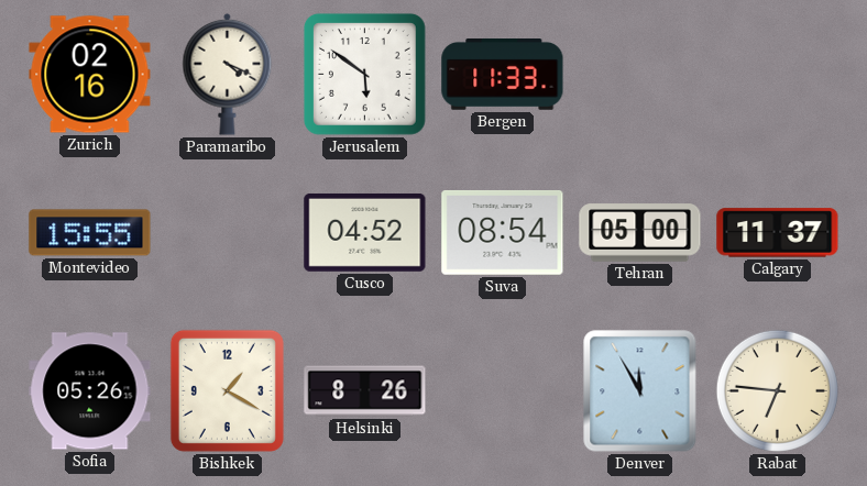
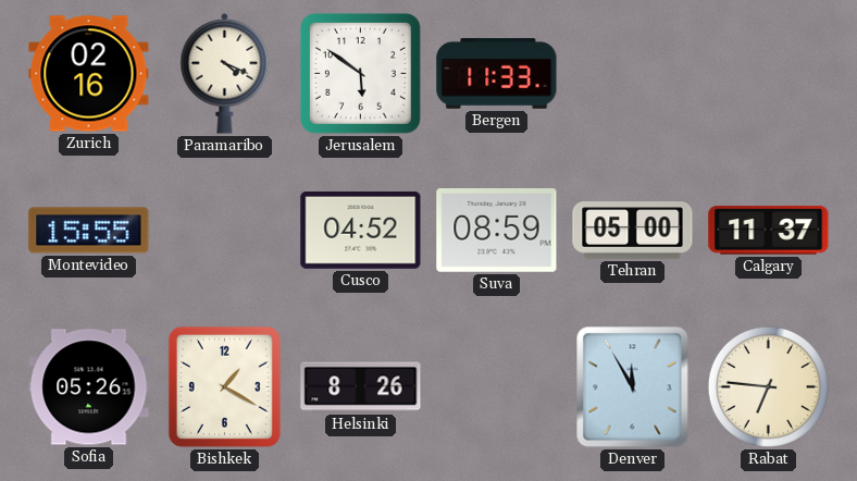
Suva: 08:54 -> 08:59
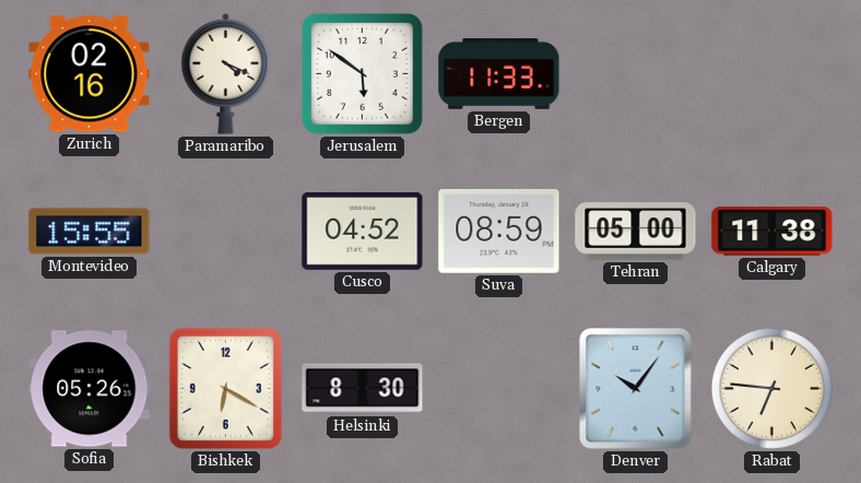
Calgary: 11:37 -> 11:38
Bishkek: 1:20 -> 6:20
Helsinki: 8:26 -> 8:30
Denver: 11:55 -> 10:06
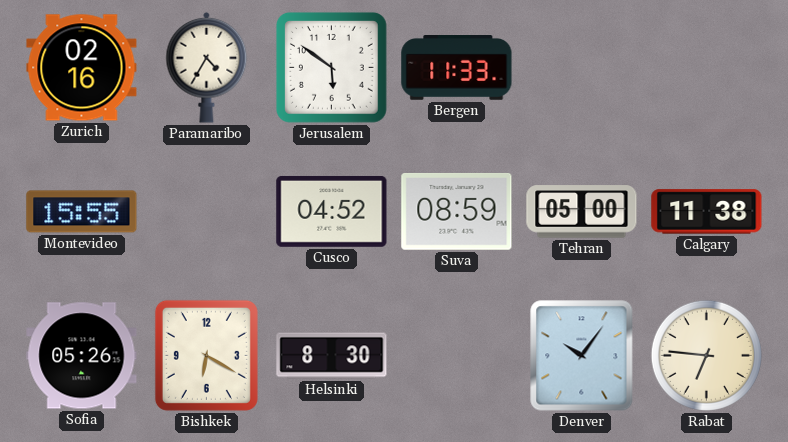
Paramaribo: 4:19 -> 4:35
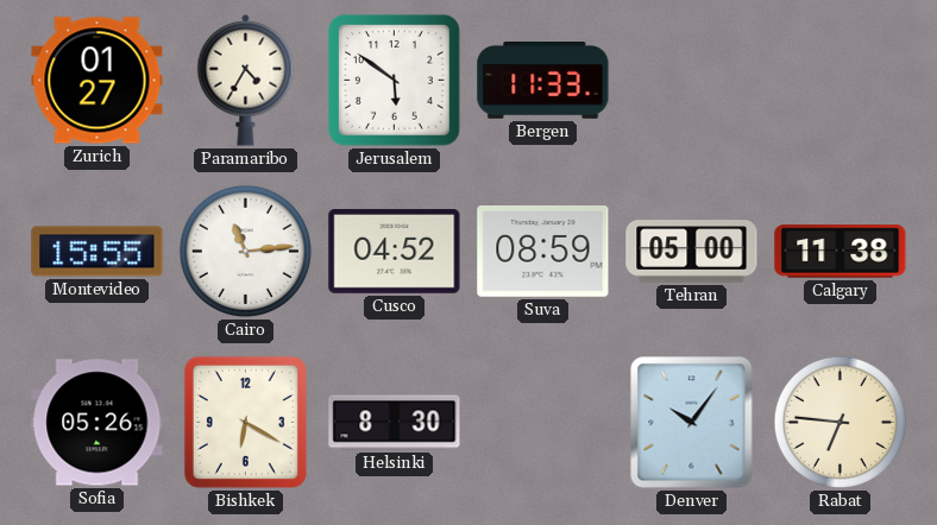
Zurich: 02:16 -> 01:27
Cairo: none -> 11:14
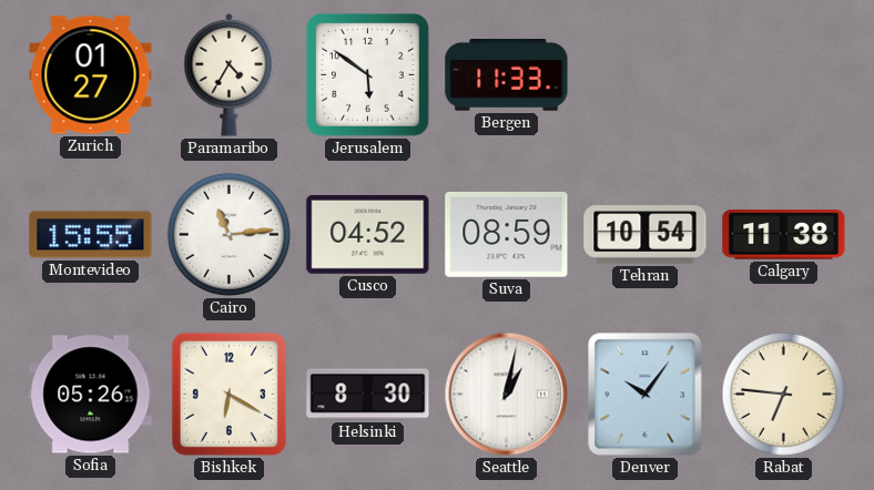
Tehran: 05:00 -> 10:54
Seattle: none -> 1:02
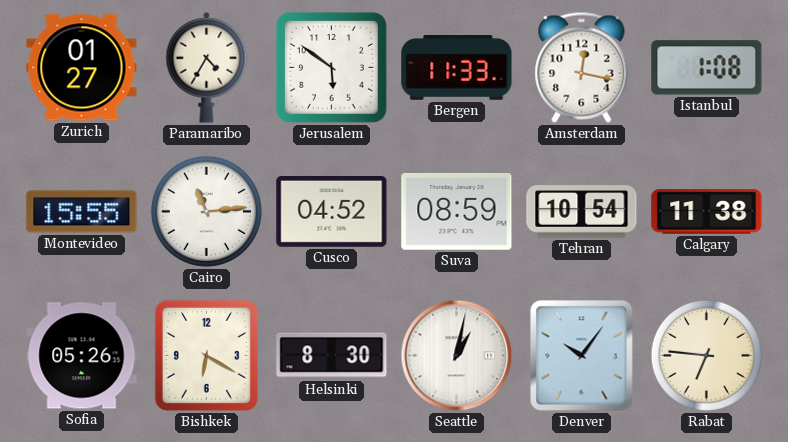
Amsterdam: none -> 12:17
Istanbul: none -> 1:08
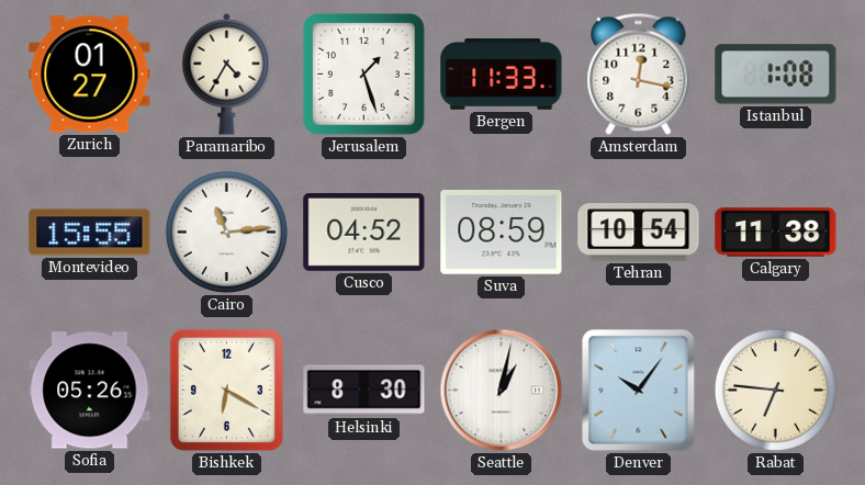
Jerusalem: 5:51 -> 1:27
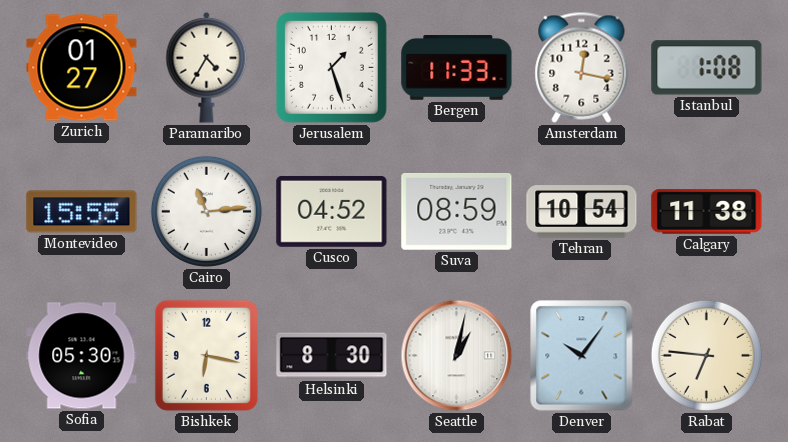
Sofia: 05:26 -> 05:30
Bishkek: 6:20 -> 6:17
